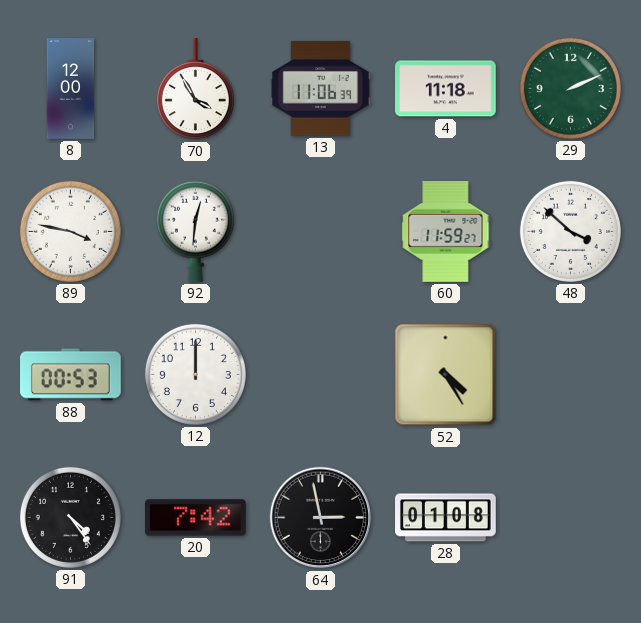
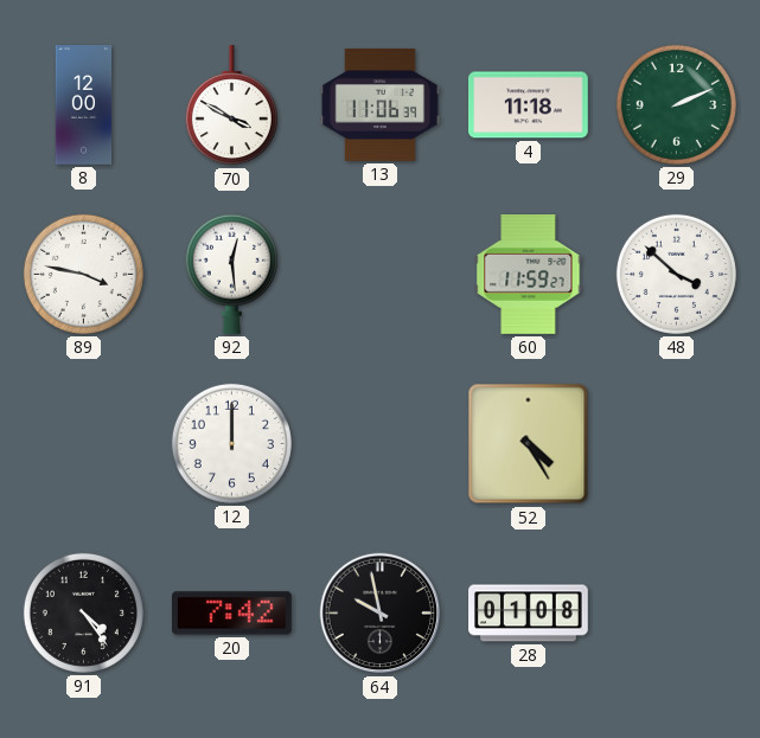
70: 3:55 -> 3:50
92: 12:31 -> 12:29
88: 00:53 -> none
64: 2:58 -> 9:58
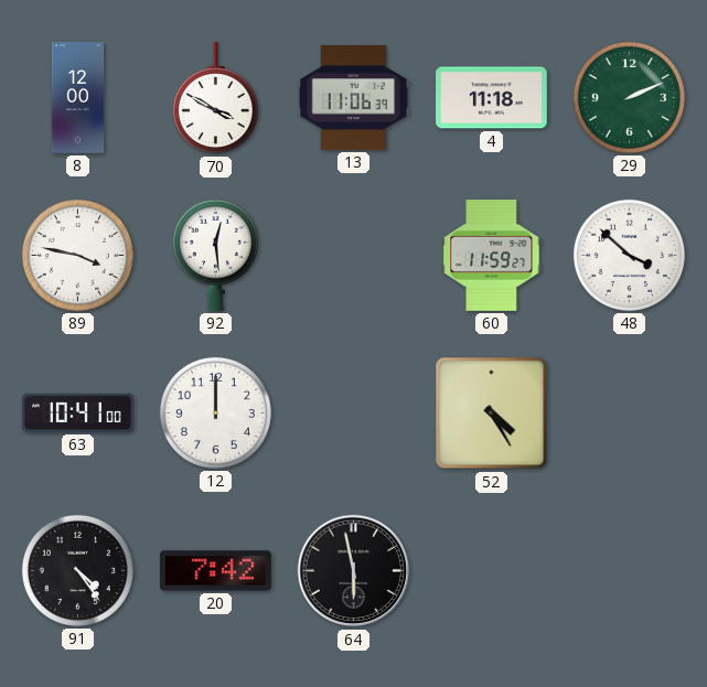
63: none -> 10:41
64: 9:58 -> 5:58
28: 01:08 -> none
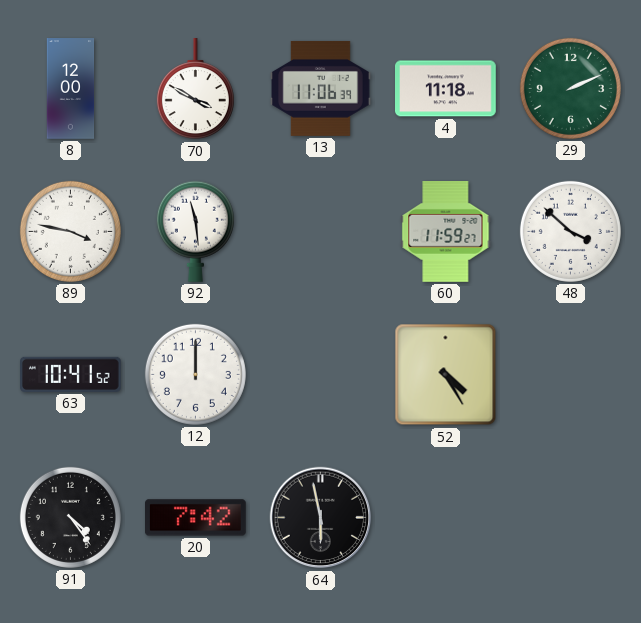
92: 12:29 -> 11:29
63: 10:41:00 -> 10:41:52
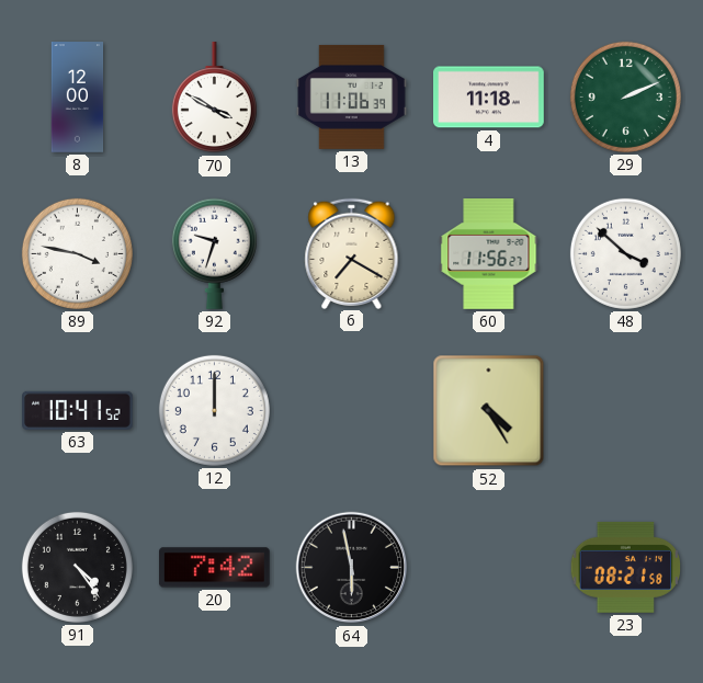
92: 11:29 -> 9:33
6: none -> 7:20
60: 11:59 -> 11:56
23: none -> 08:21
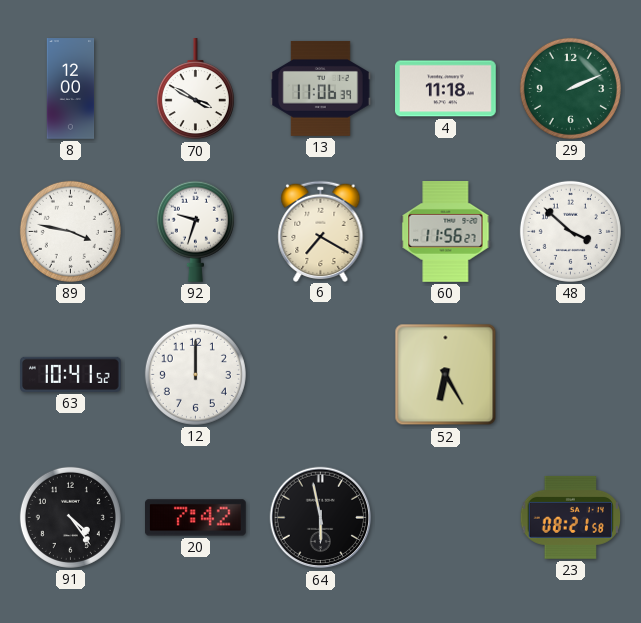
52: 4:25 -> 6:25
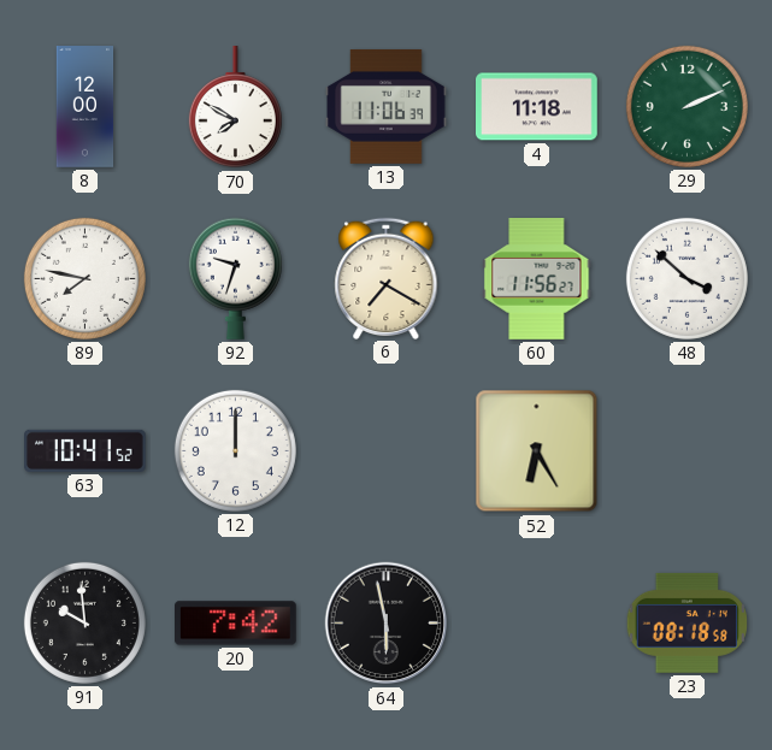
70: 3:50 -> 7:50
89: 3:47 -> 7:47
91: 4:24 -> 9:59
23: 08:21 -> 08:18
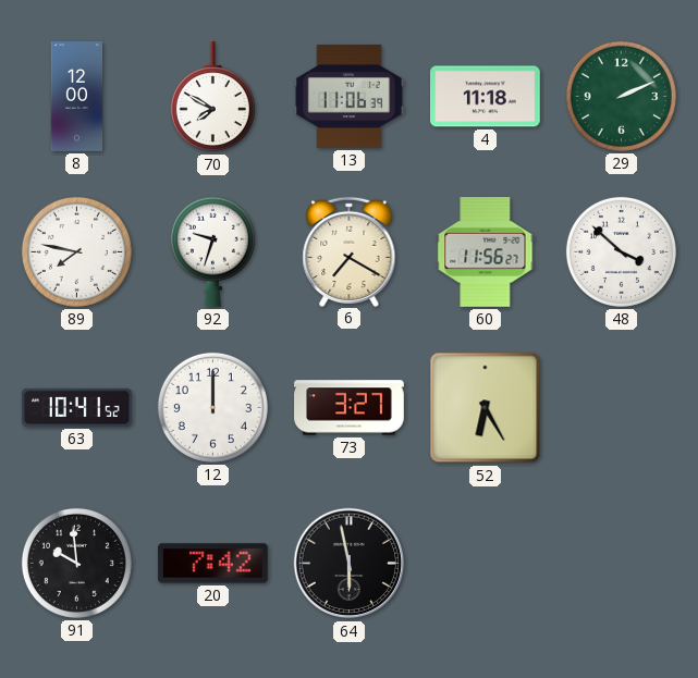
73: none -> 3:27
23: 08:18 -> none
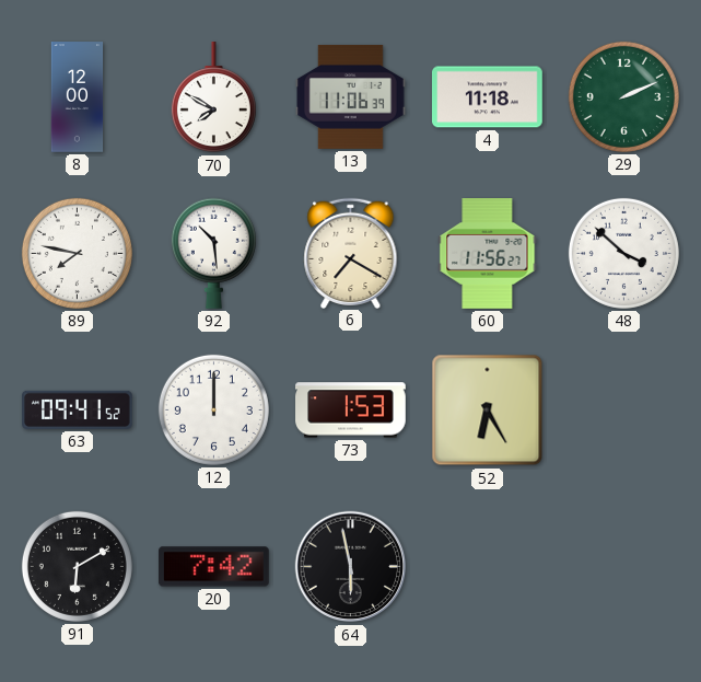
92: 9:33 -> 10:29
63: 10:41 -> 09:41
73: 3:27 -> 1:53
91: 9:59 -> 6:10
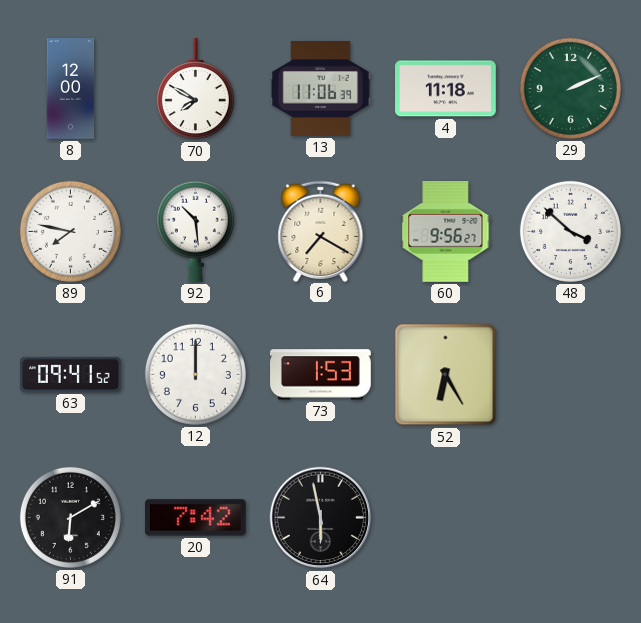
60: 11:56 -> 9:56
